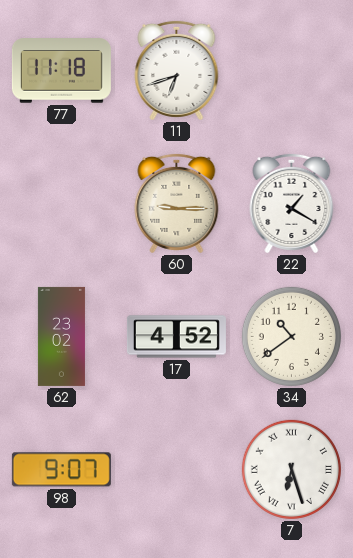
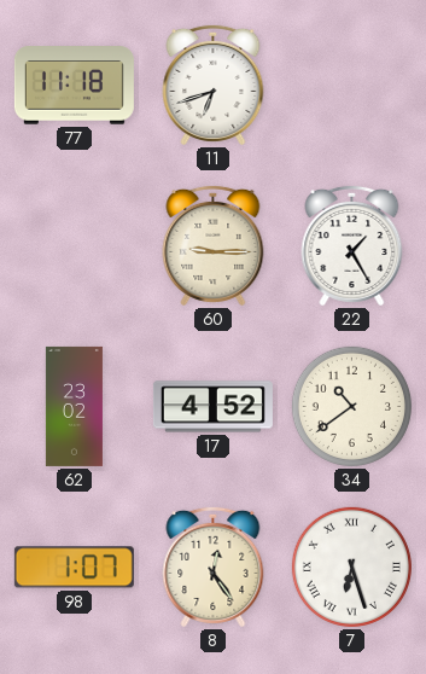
22: 1:20 -> 1:25
98: 9:07 -> 1:07
8: none -> 12:24
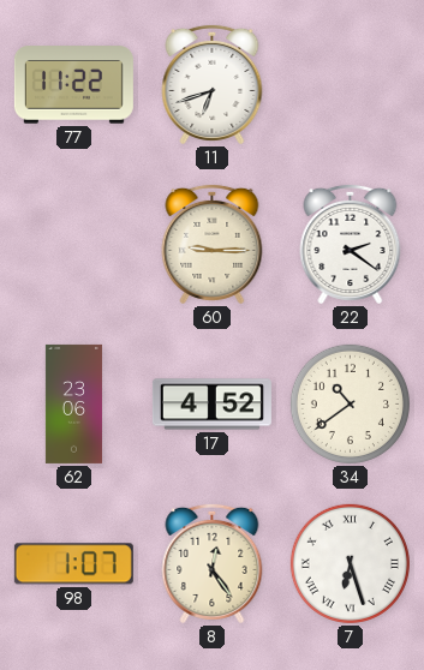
77: 11:18 -> 11:22
22: 1:25 -> 2:21
62: 23:02 -> 23:06
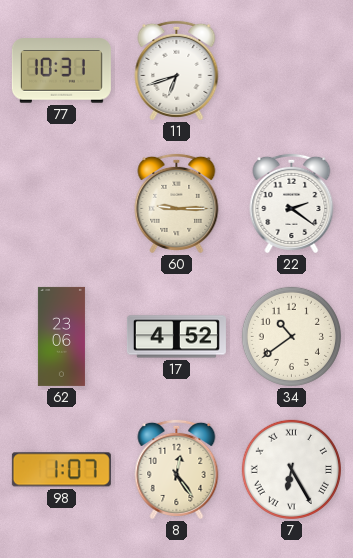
77: 11:22 -> 10:31
7: 6:27 -> 6:25
